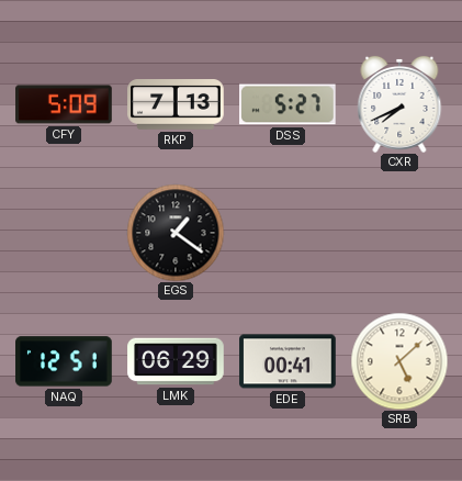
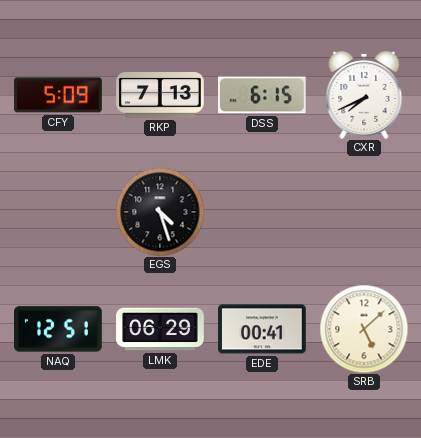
DSS: 5:27 -> 6:15
EGS: 1:21 -> 4:27
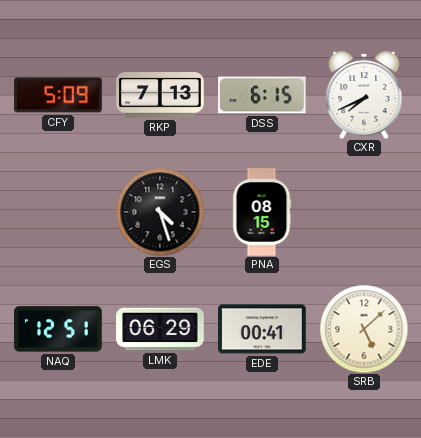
PNA: none -> 08:15
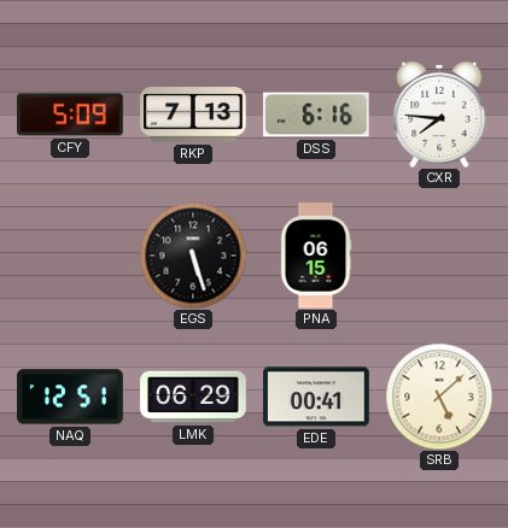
DSS: 6:15 -> 6:16
CXR: 7:41 -> 7:46
EGS: 4:27 -> 5:27
PNA: 08:15 -> 06:15
